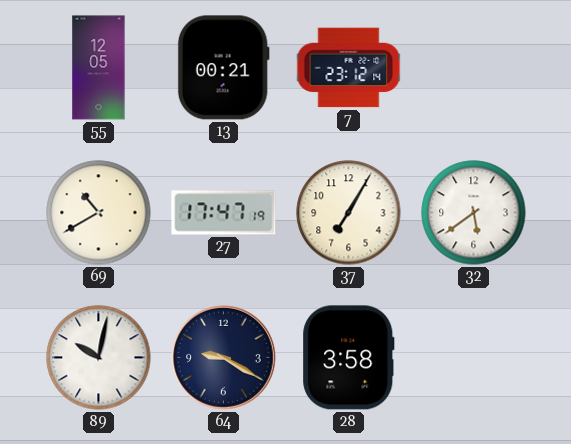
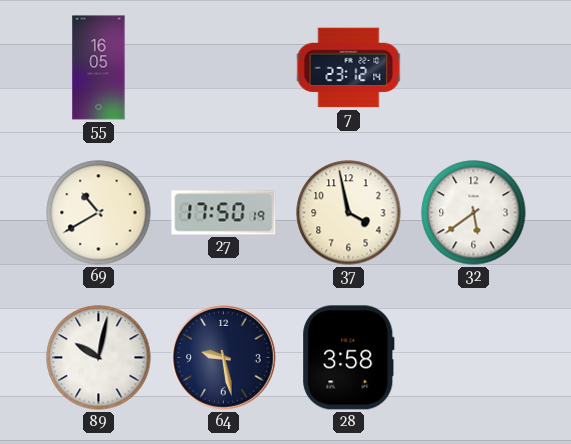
55: 12:05 -> 16:05
13: 00:21 -> none
27: 17:47 -> 17:50
37: 7:05 -> 3:58
64: 9:20 -> 9:28
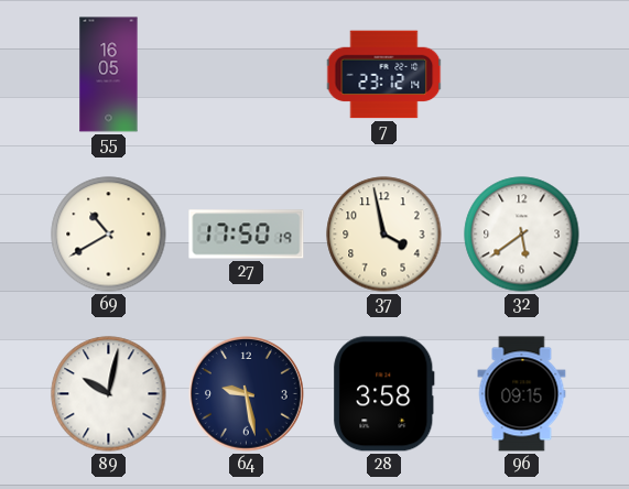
96: none -> 09:15
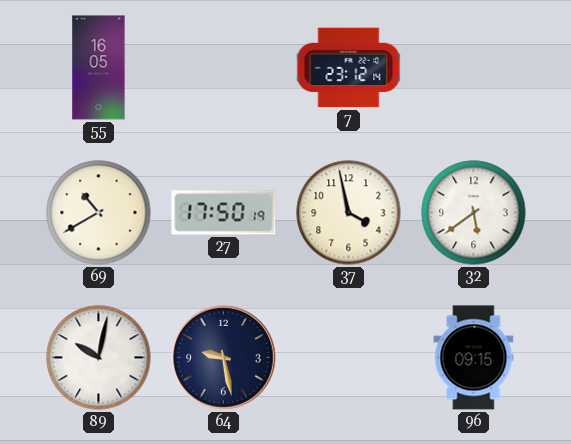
28: 3:58 -> none
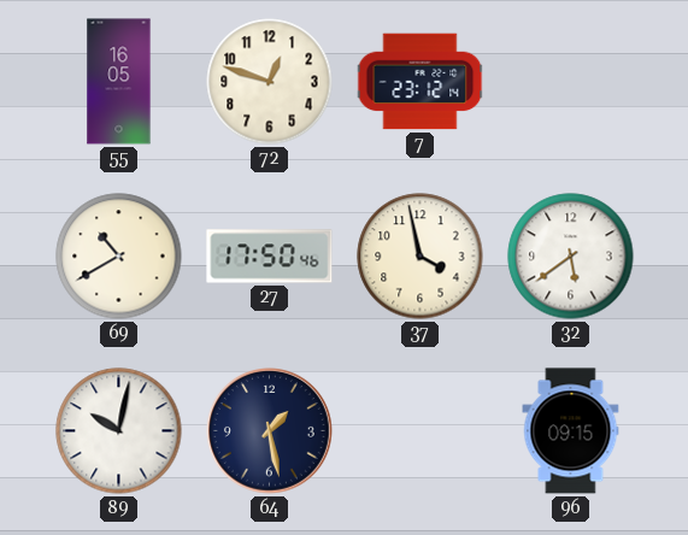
72: none -> 12:48
27: 17:50:19 -> 17:50:46
64: 9:28 -> 1:28
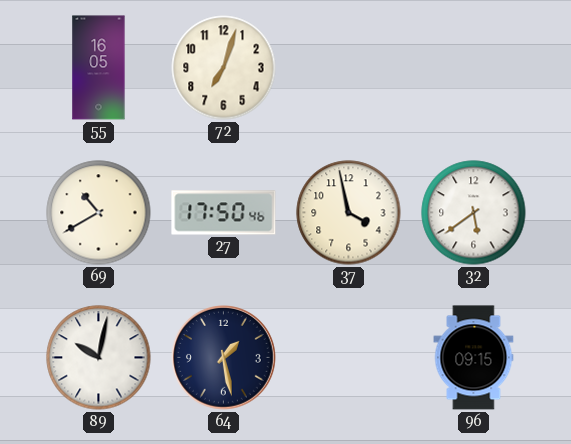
72: 12:48 -> 7:03
7: 23:12 -> none
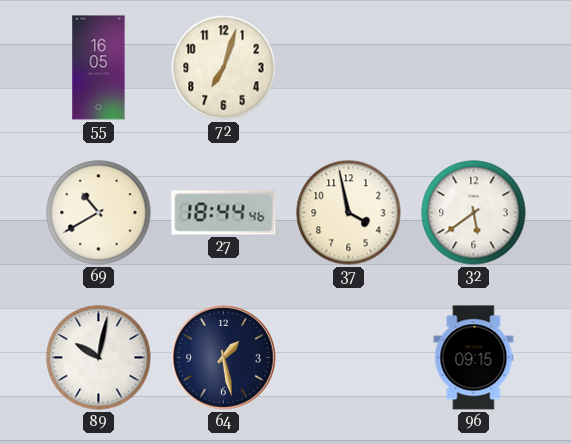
27: 17:50 -> 18:44
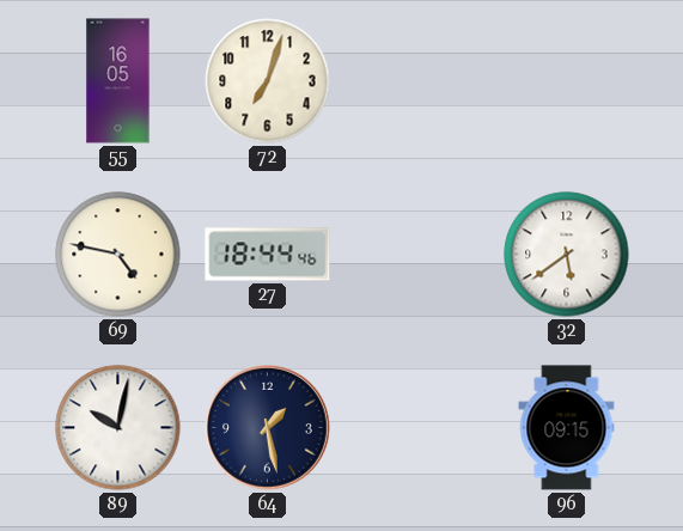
69: 10:40 -> 4:47
37: 3:58 -> none
